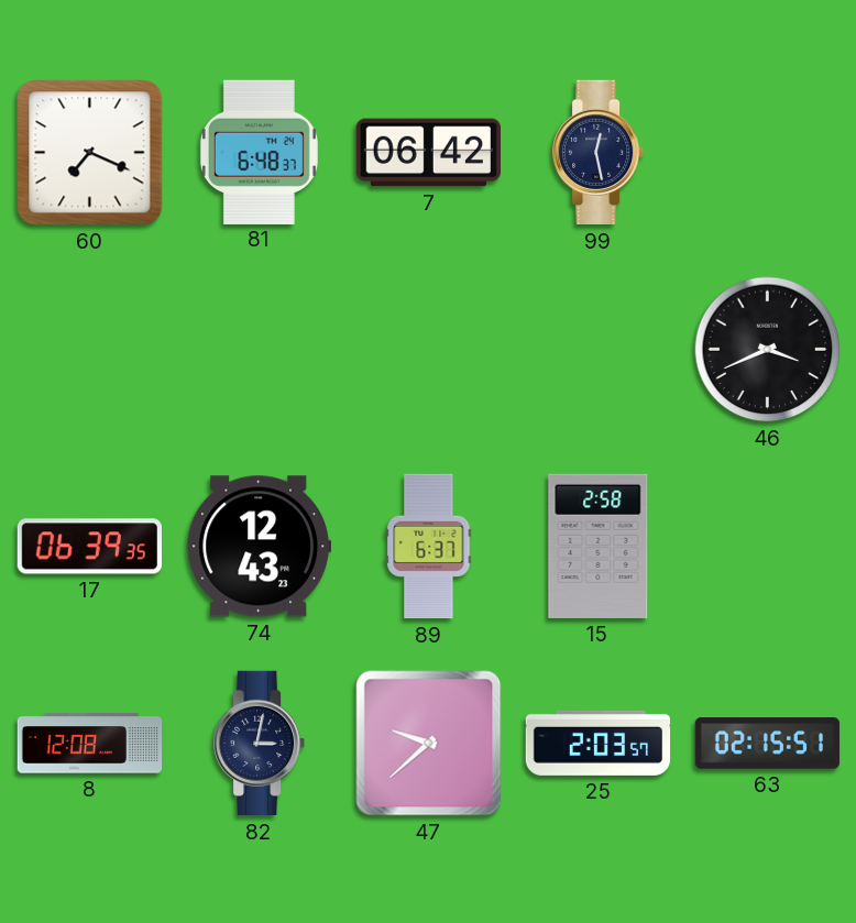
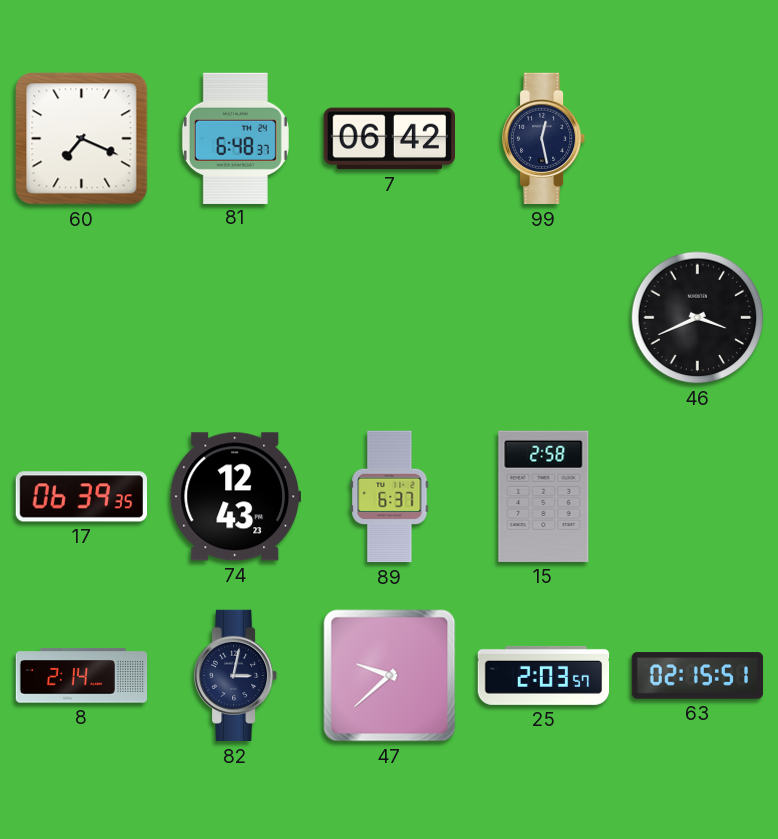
8: 12:08 -> 2:14
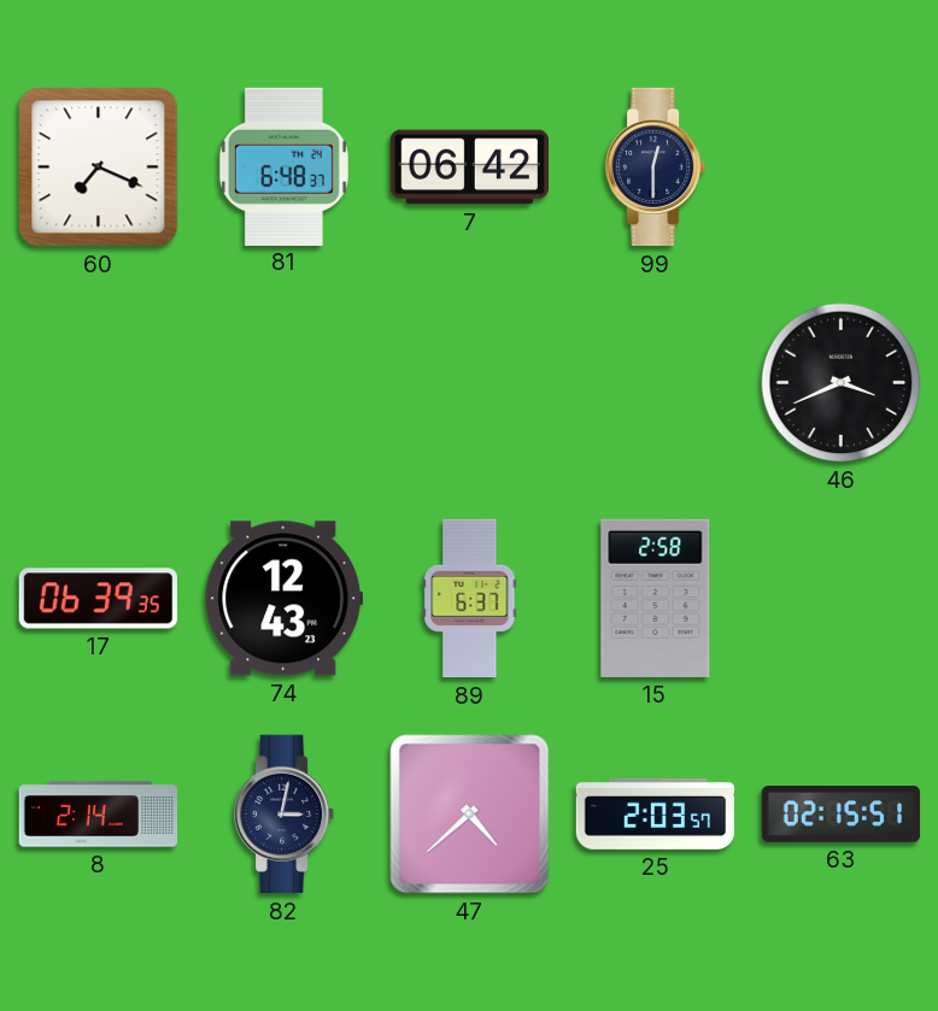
99: 12:28 -> 12:30
47: 9:38 -> 4:38
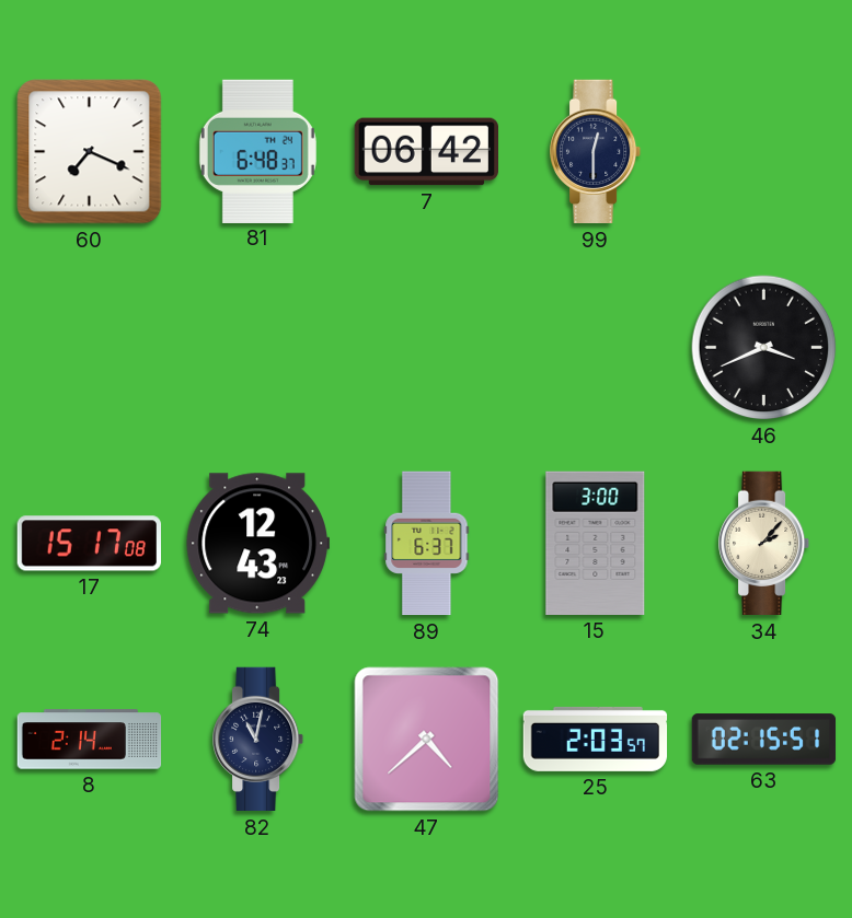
17: 06:39 -> 15:17
15: 2:58 -> 3:00
34: none -> 2:07
82: 3:02 -> 11:02
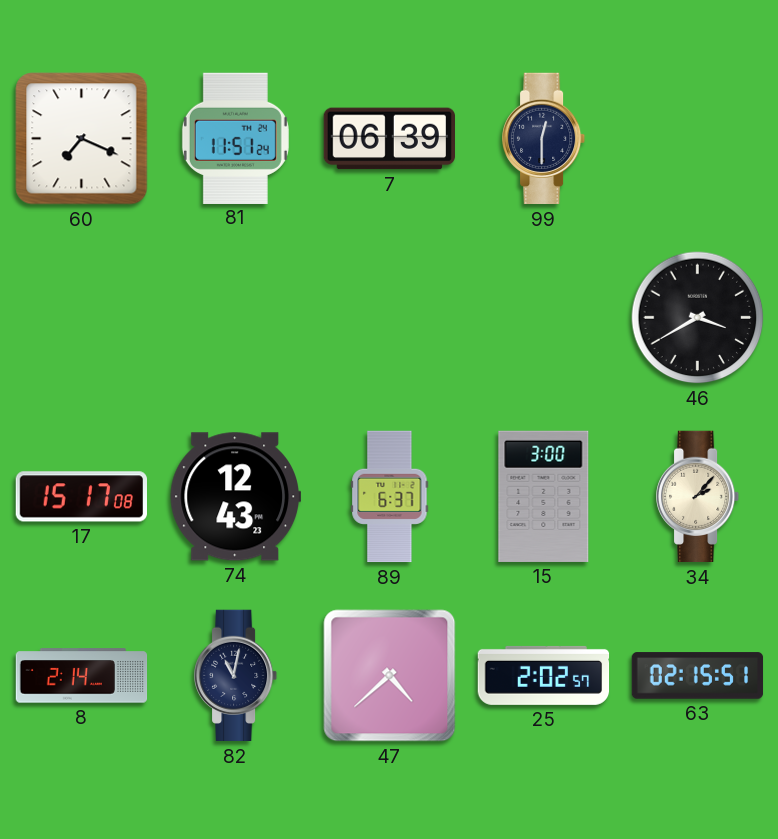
81: 6:48 -> 11:51
7: 06:42 -> 06:39
46: 3:41 -> 3:40
25: 2:03 -> 2:02
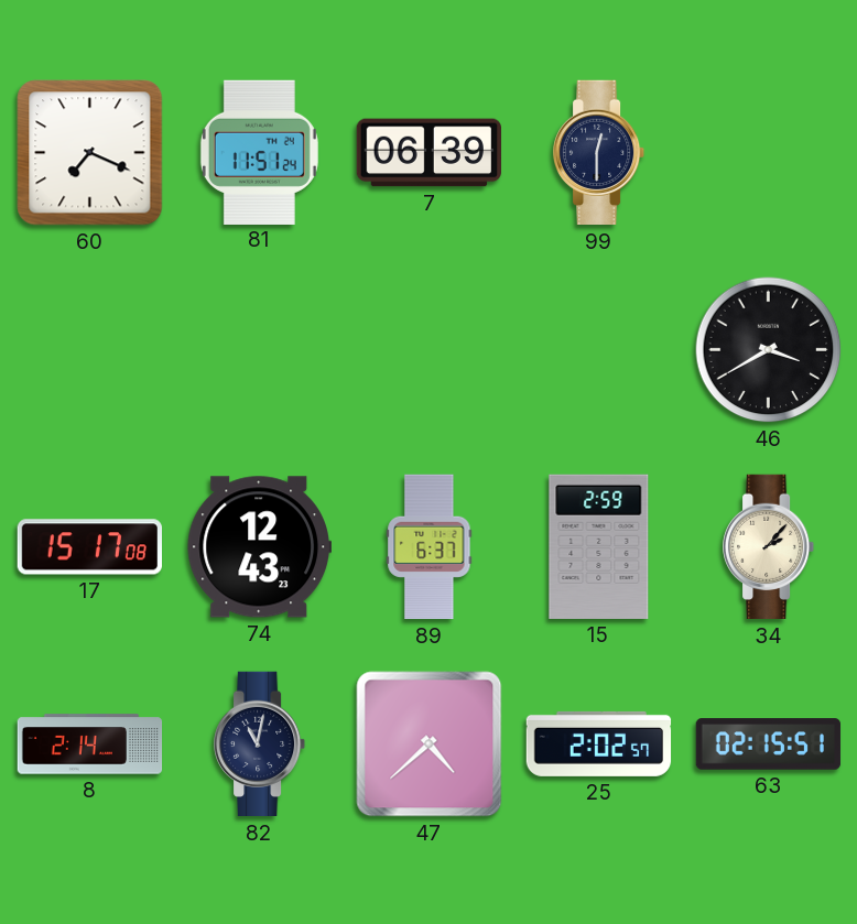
15: 3:00 -> 2:59
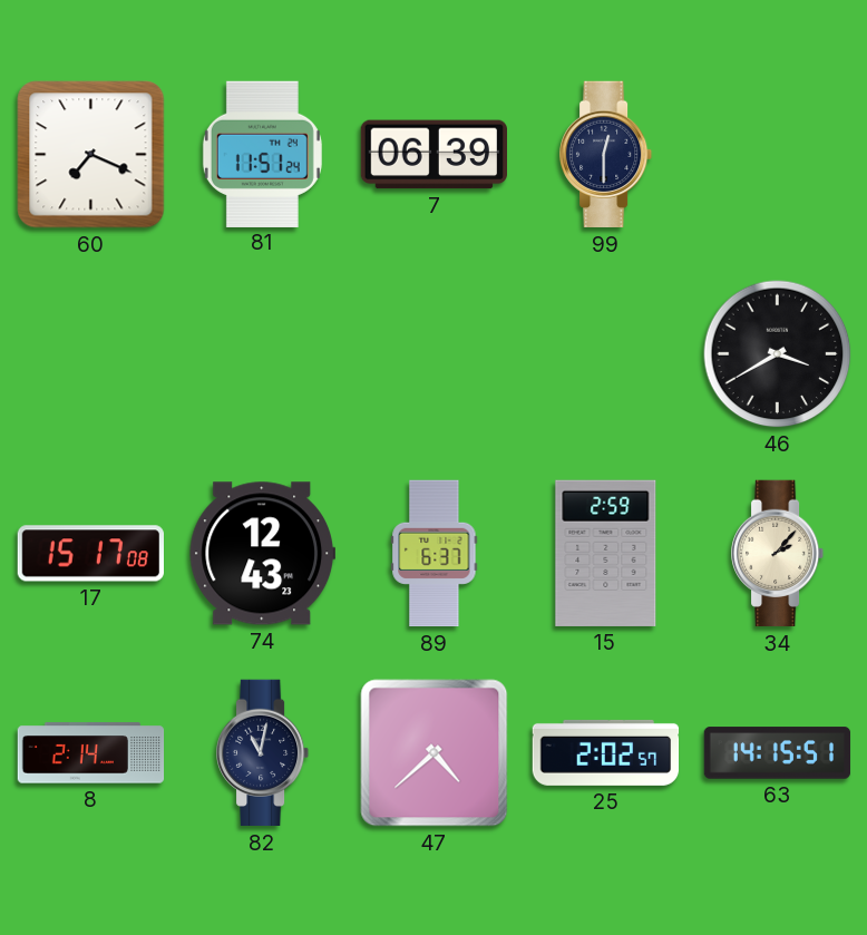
63: 02:15 -> 14:15
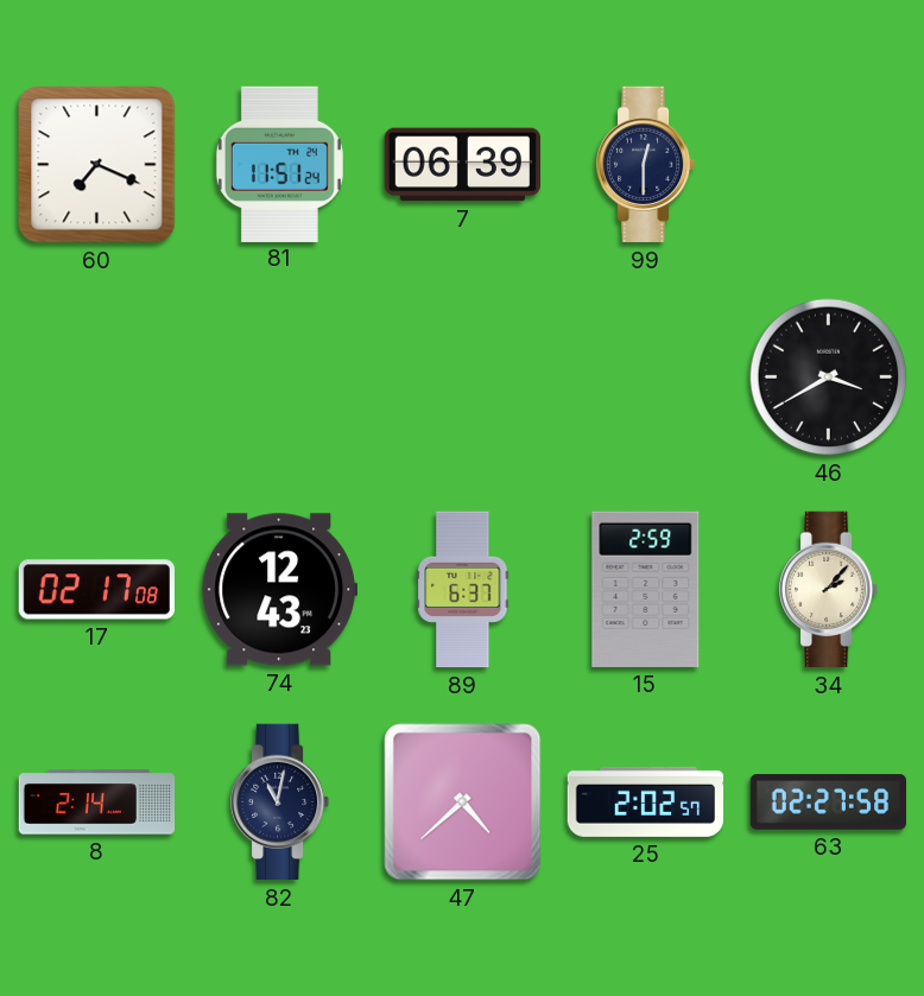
17: 15:17 -> 02:17
63: 14:15 -> 02:27
